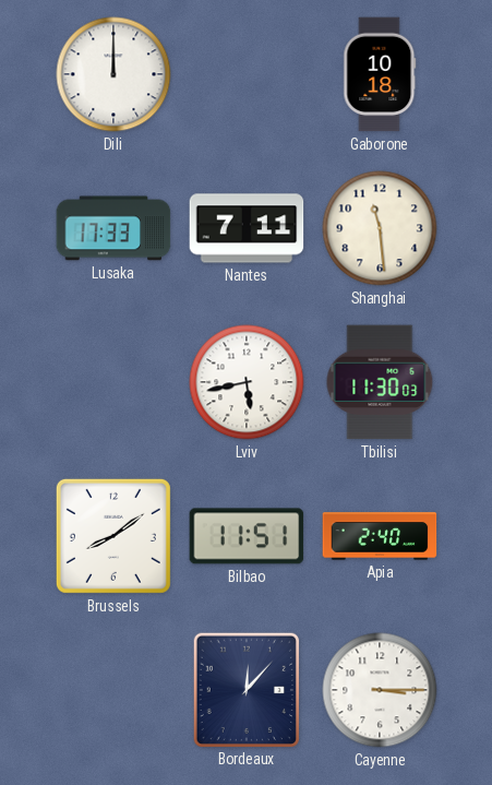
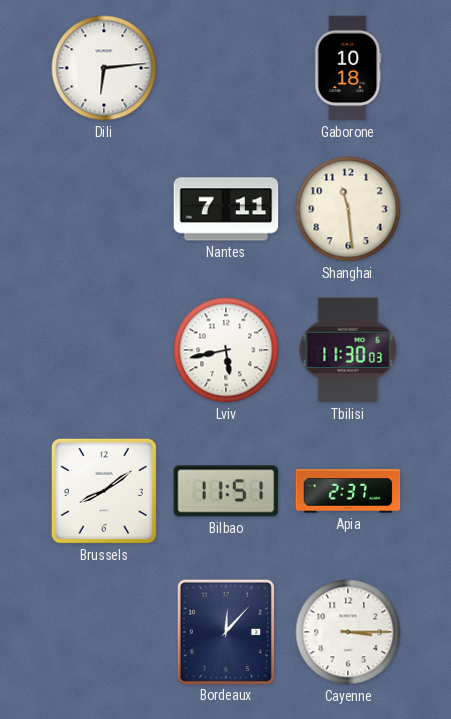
Dili: 12:00 -> 6:14
Lusaka: 17:33 -> none
Apia: 2:40 -> 2:37
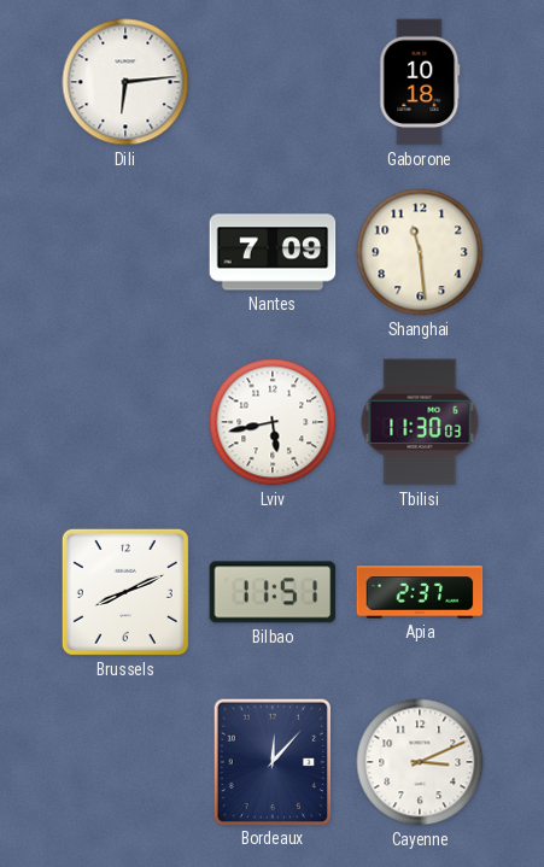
Nantes: 7:11 -> 7:09
Brussels: 8:09 -> 8:11
Cayenne: 3:15 -> 3:11
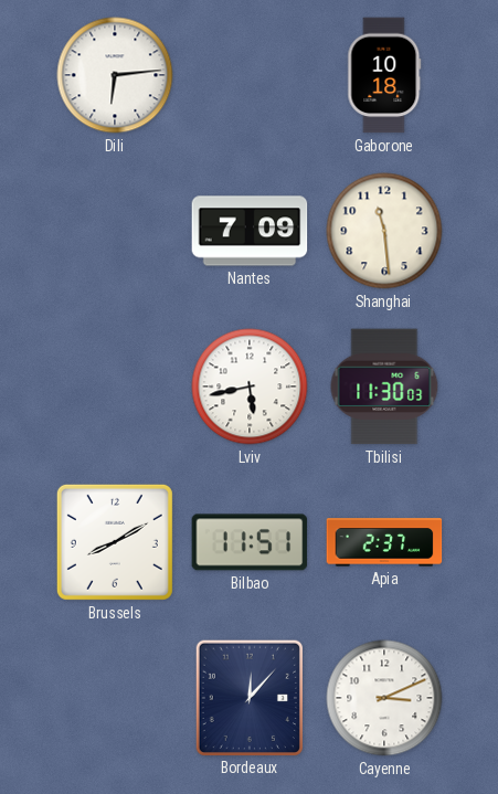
Brussels: 8:11 -> 8:10
